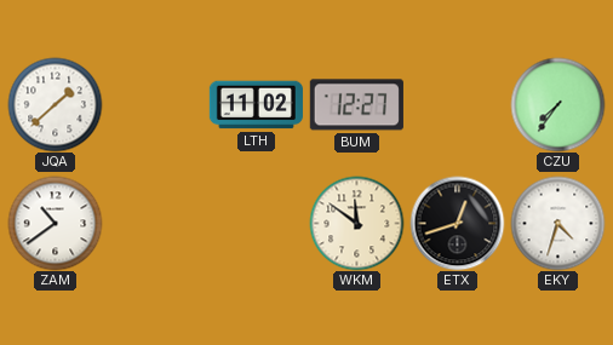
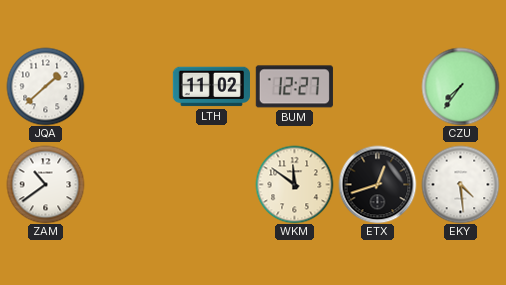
EKY: 4:33 -> 4:29
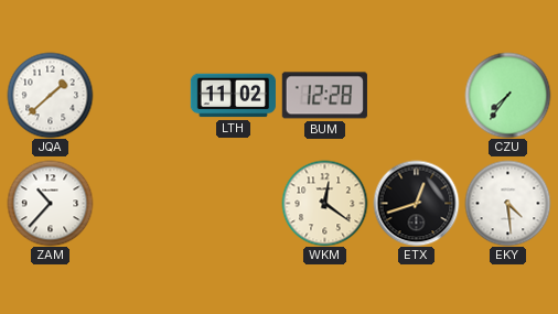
BUM: 12:27 -> 12:28
ZAM: 10:39 -> 10:37
WKM: 11:51 -> 12:21
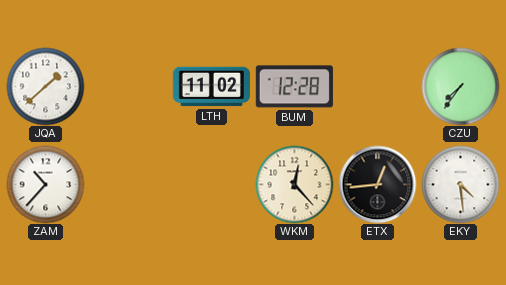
WKM: 12:21 -> 12:23
ETX: 12:42 -> 12:44
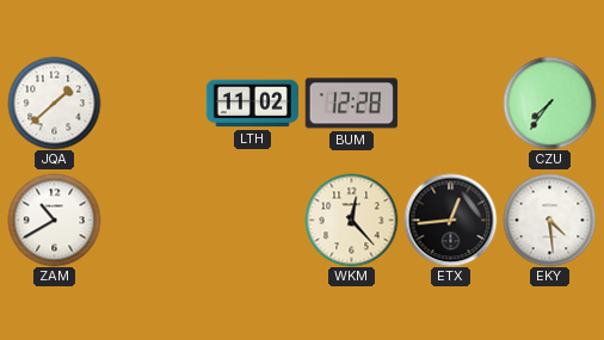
ZAM: 10:37 -> 10:40
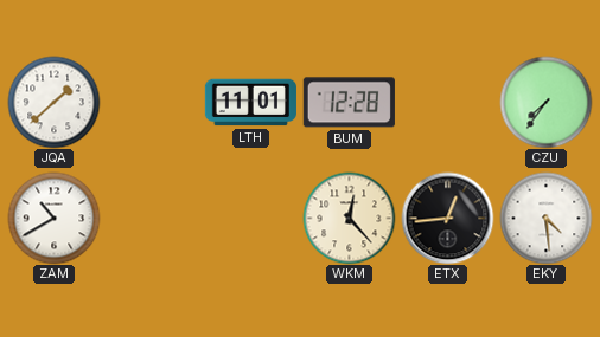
LTH: 11:02 -> 11:01
